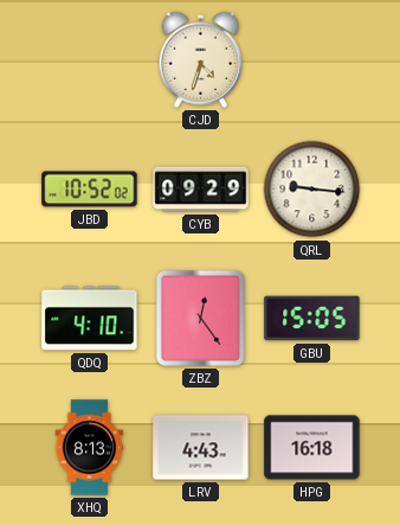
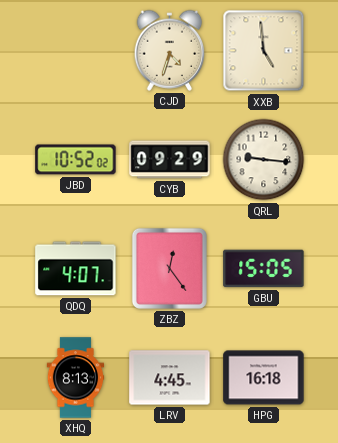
XXB: none -> 4:59
QDQ: 4:10 -> 4:07
LRV: 4:43 -> 4:45
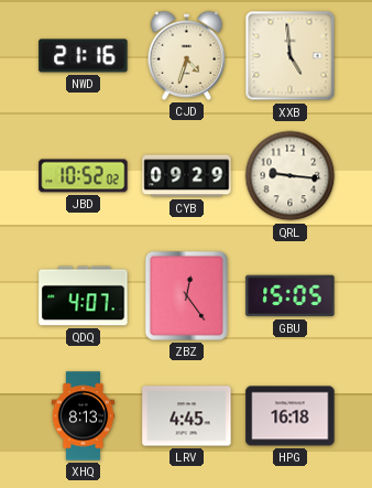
NWD: none -> 21:16
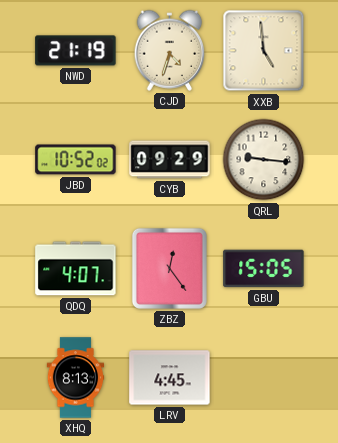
NWD: 21:16 -> 21:19
HPG: 16:18 -> none
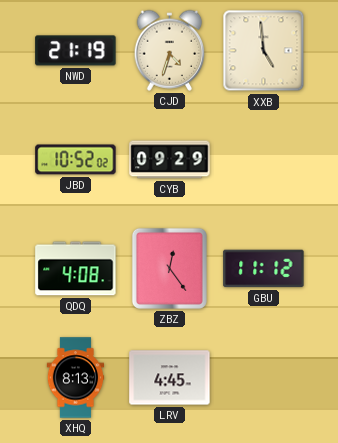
QRL: 9:16 -> none
QDQ: 4:07 -> 4:08
GBU: 15:05 -> 11:12
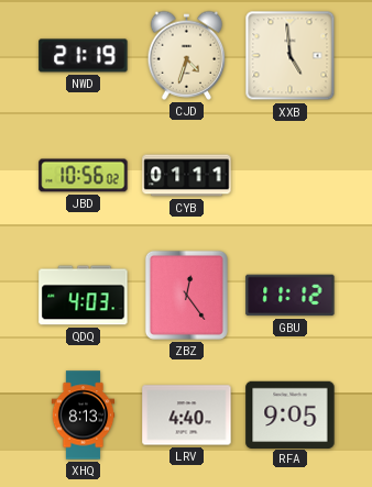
JBD: 10:52 -> 10:56
CYB: 09:29 -> 01:11
QDQ: 4:08 -> 4:03
LRV: 4:45 -> 4:40
RFA: none -> 9:05
